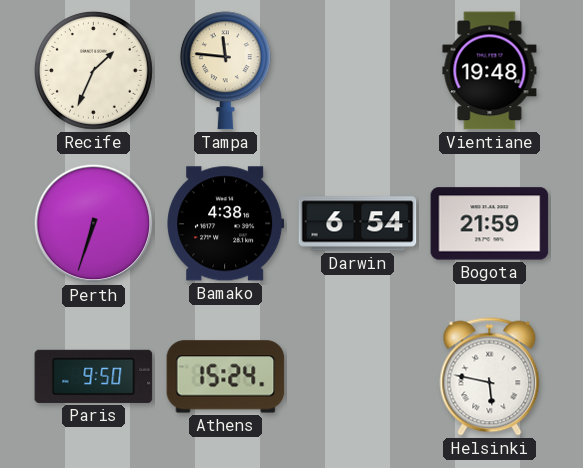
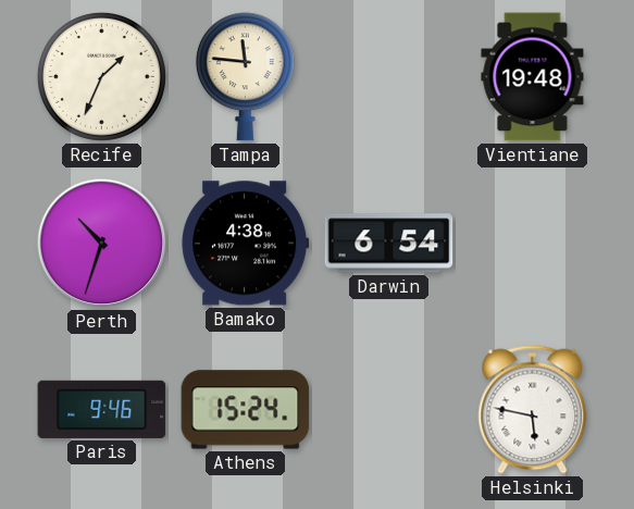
Perth: 6:33 -> 10:33
Bogota: 21:59 -> none
Paris: 9:50 -> 9:46
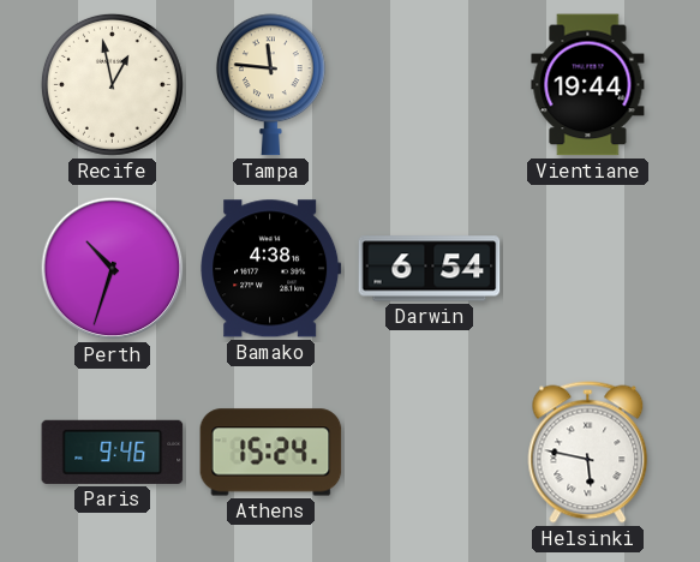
Recife: 1:34 -> 12:58
Vientiane: 19:48 -> 19:44
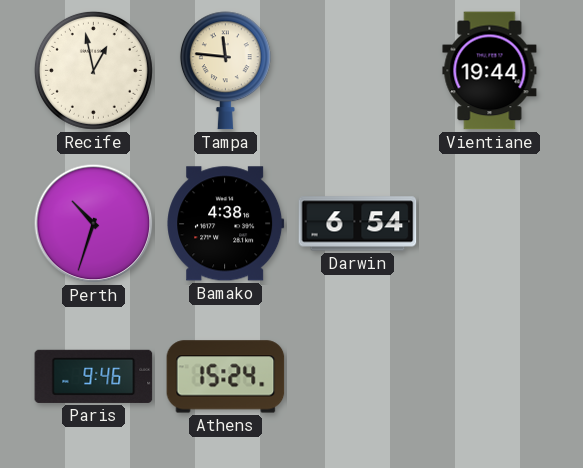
Helsinki: 5:47 -> none
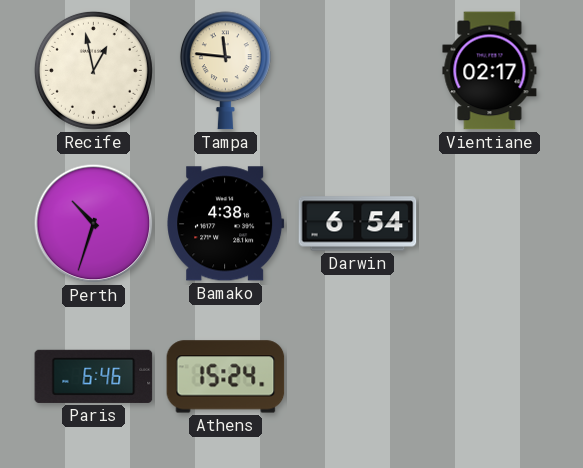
Vientiane: 19:44 -> 02:17
Paris: 9:46 -> 6:46
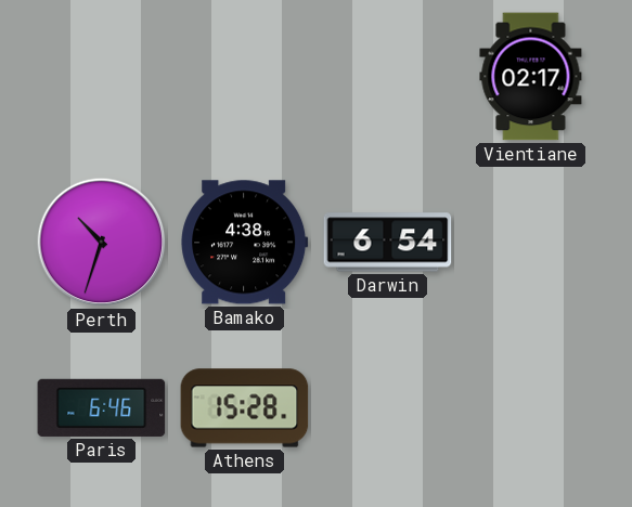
Recife: 12:58 -> none
Tampa: 11:46 -> none
Athens: 15:24 -> 15:28
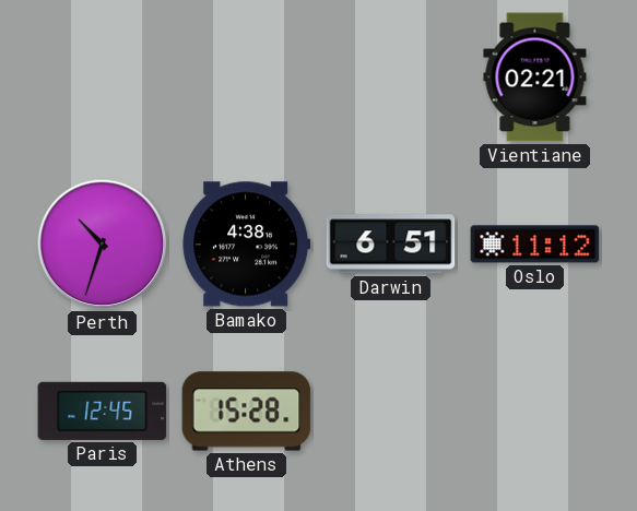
Vientiane: 02:17 -> 02:21
Darwin: 6:54 -> 6:51
Oslo: none -> 11:12
Paris: 6:46 -> 12:45
